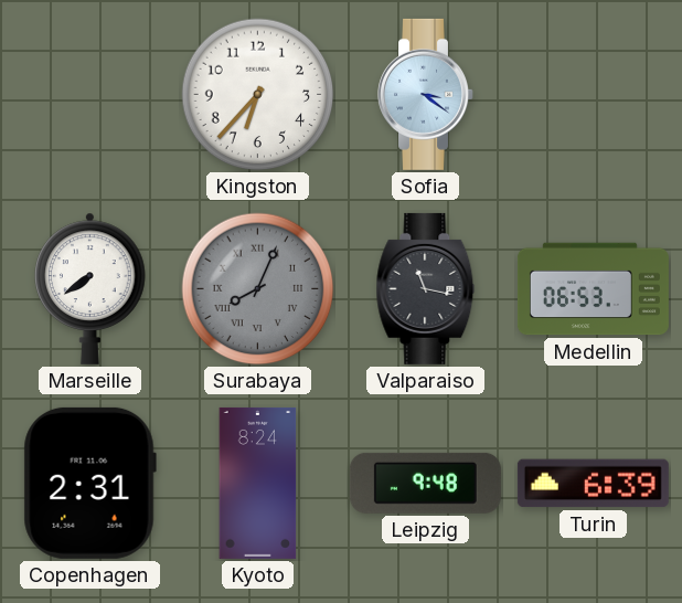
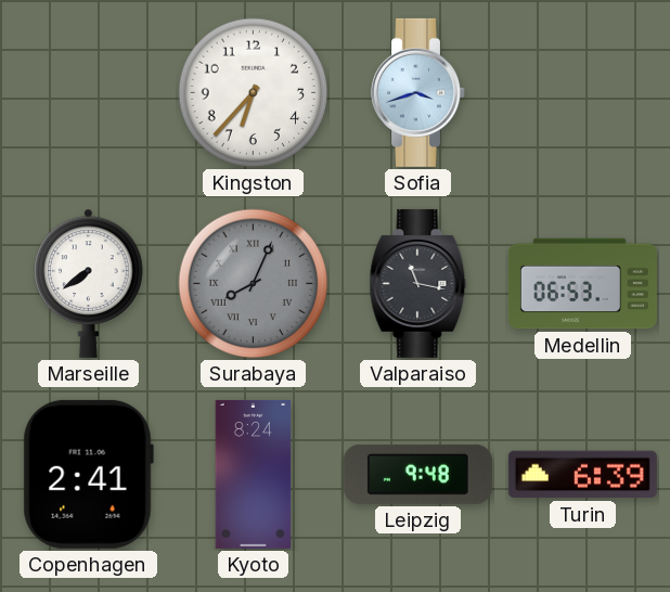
Sofia: 3:21 -> 3:42
Copenhagen: 2:31 -> 2:41
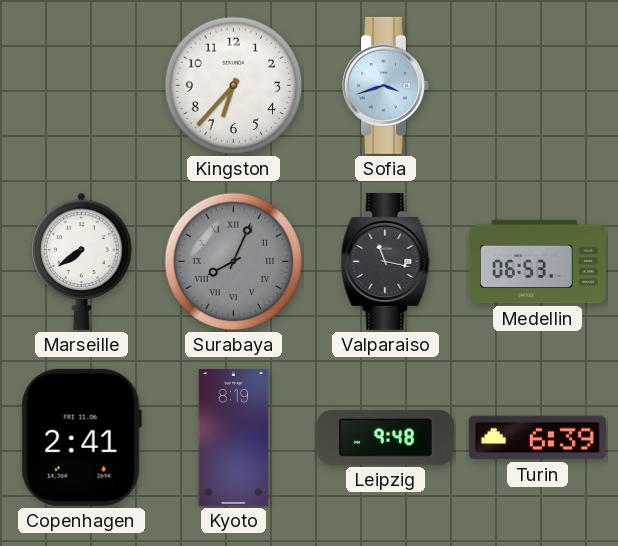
Kyoto: 8:24 -> 8:19
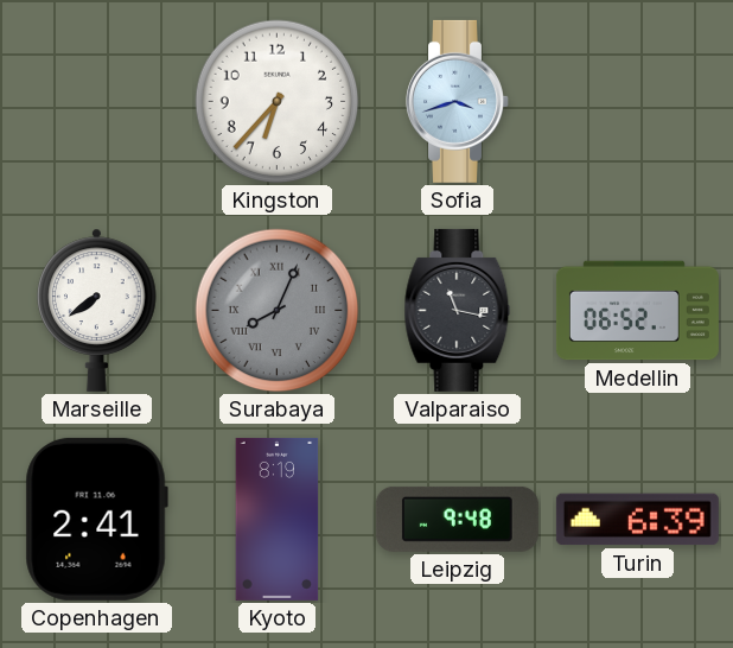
Medellin: 06:53 -> 06:52
